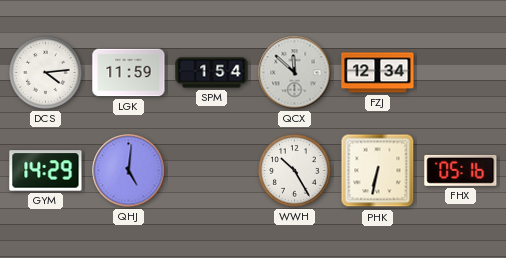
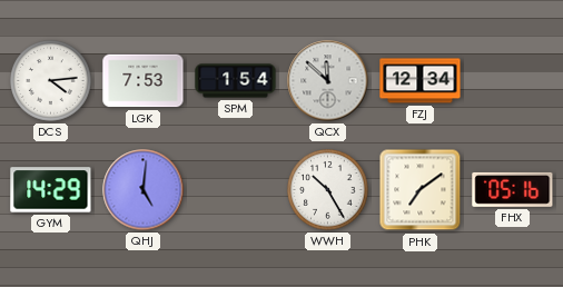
LGK: 11:59 -> 7:53
PHK: 6:32 -> 7:09
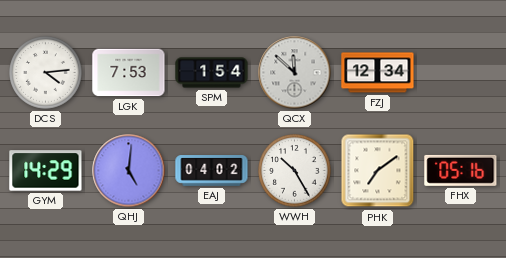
EAJ: none -> 04:02
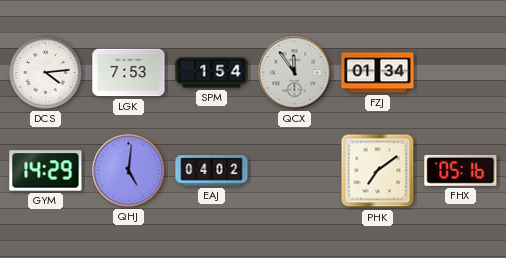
QCX: 11:52 -> 11:54
FZJ: 12:34 -> 01:34
WWH: 10:25 -> none
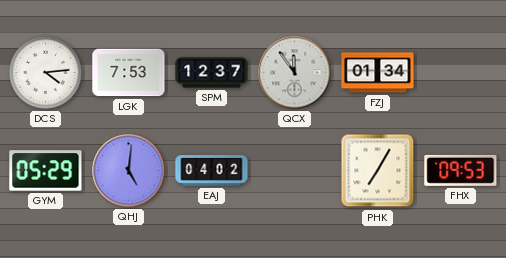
SPM: 1:54 -> 12:37
GYM: 14:29 -> 05:29
PHK: 7:09 -> 7:05
FHX: 05:16 -> 09:53
